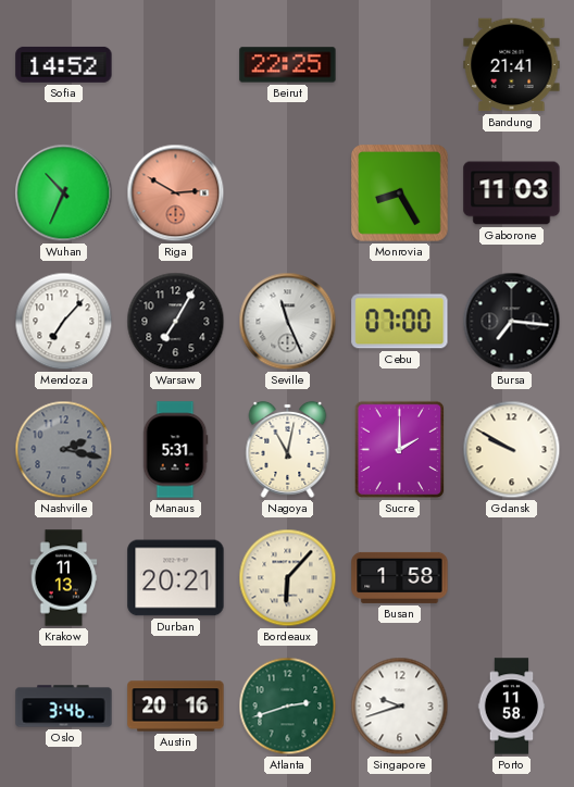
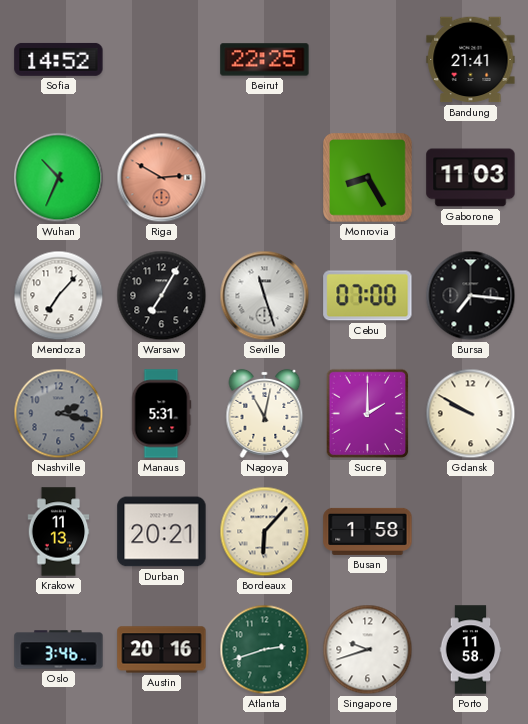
Seville: 11:26 -> 11:27
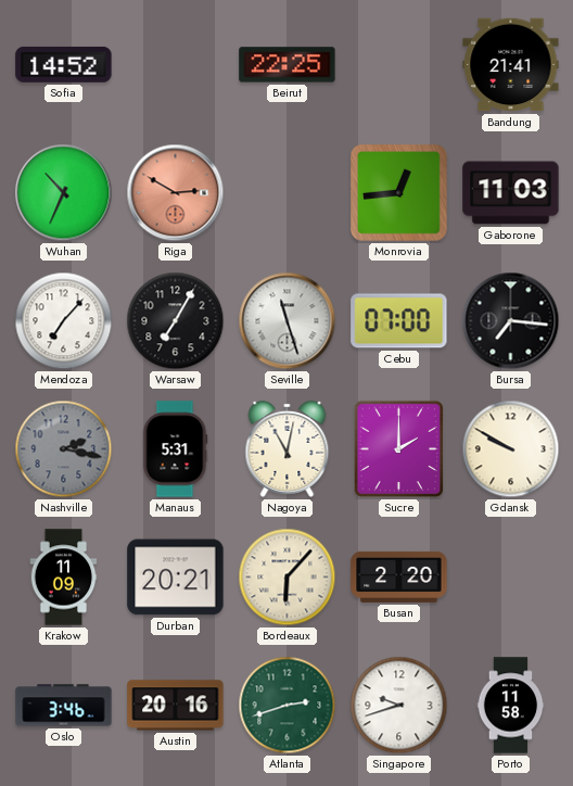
Monrovia: 8:25 -> 12:44
Krakow: 11:13 -> 11:09
Busan: 1:58 -> 2:20
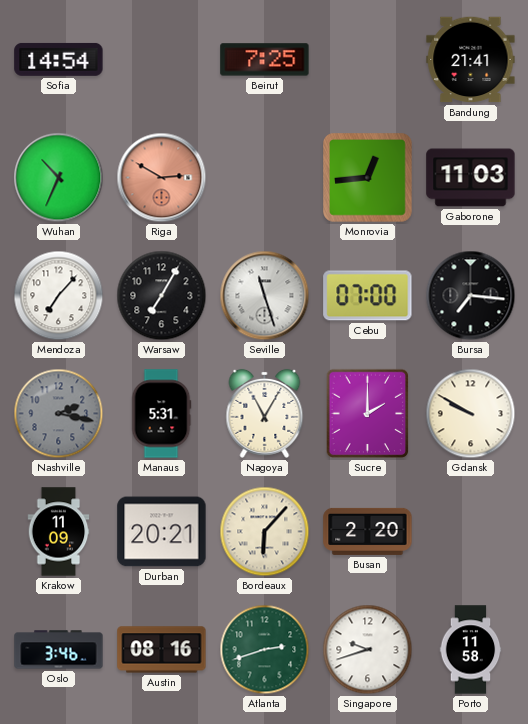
Sofia: 14:52 -> 14:54
Beirut: 22:25 -> 7:25
Nagoya: 11:02 -> 11:05
Austin: 20:16 -> 08:16
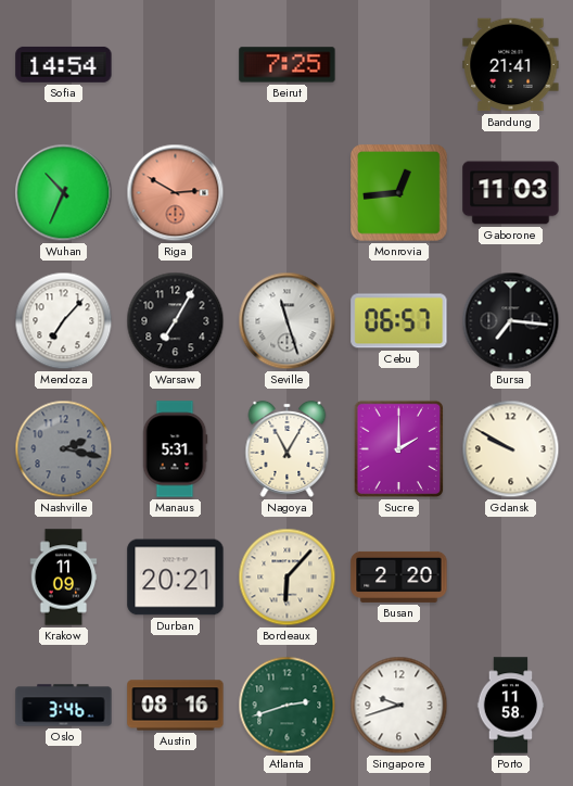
Cebu: 07:00 -> 06:57
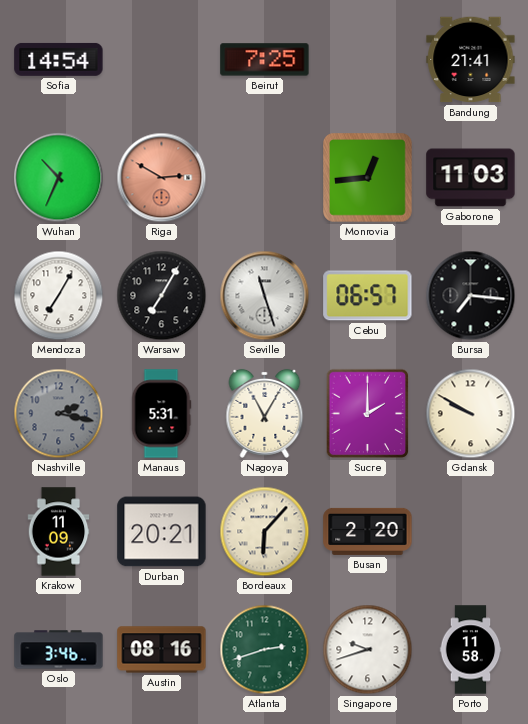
Mendoza: 7:07 -> 7:05
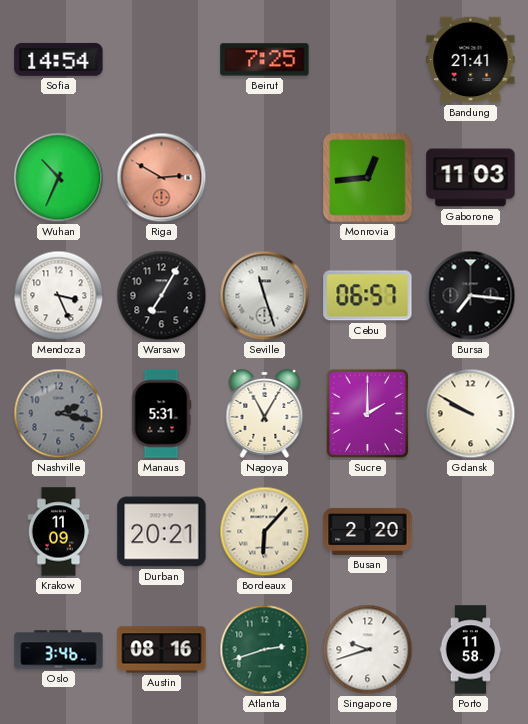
Mendoza: 7:05 -> 3:26
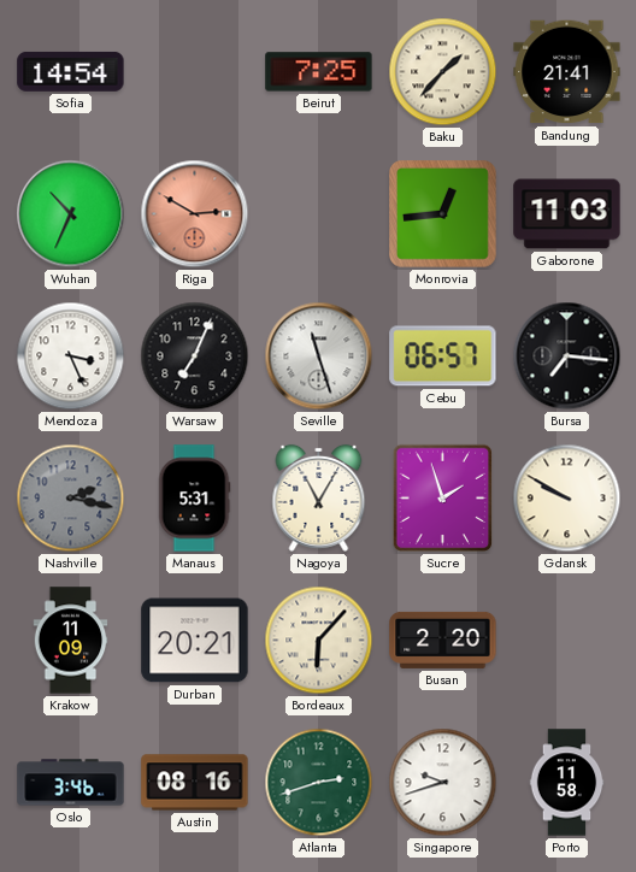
Baku: none -> 1:37
Warsaw: 7:05 -> 7:04
Sucre: 2:00 -> 1:57
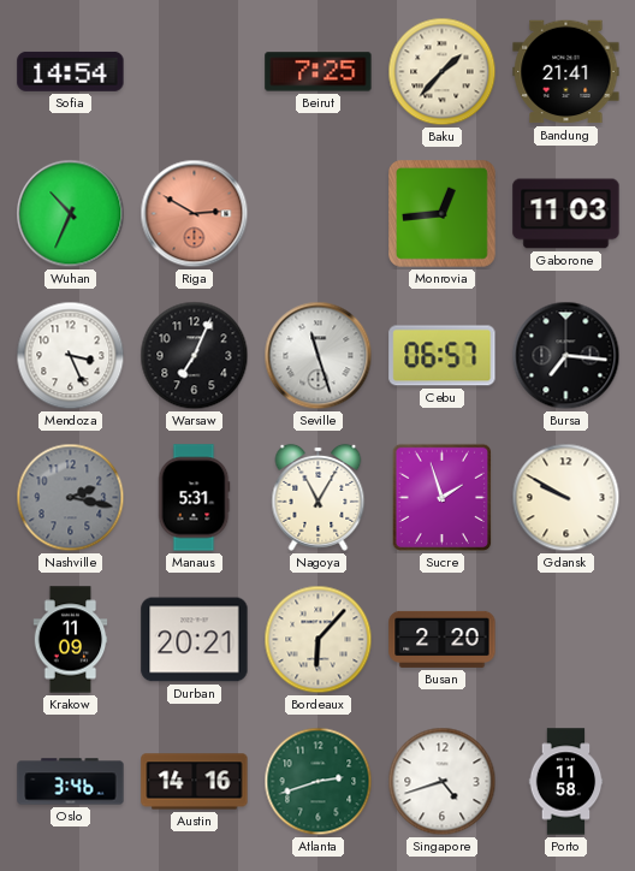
Austin: 08:16 -> 14:16
Singapore: 9:42 -> 4:42
